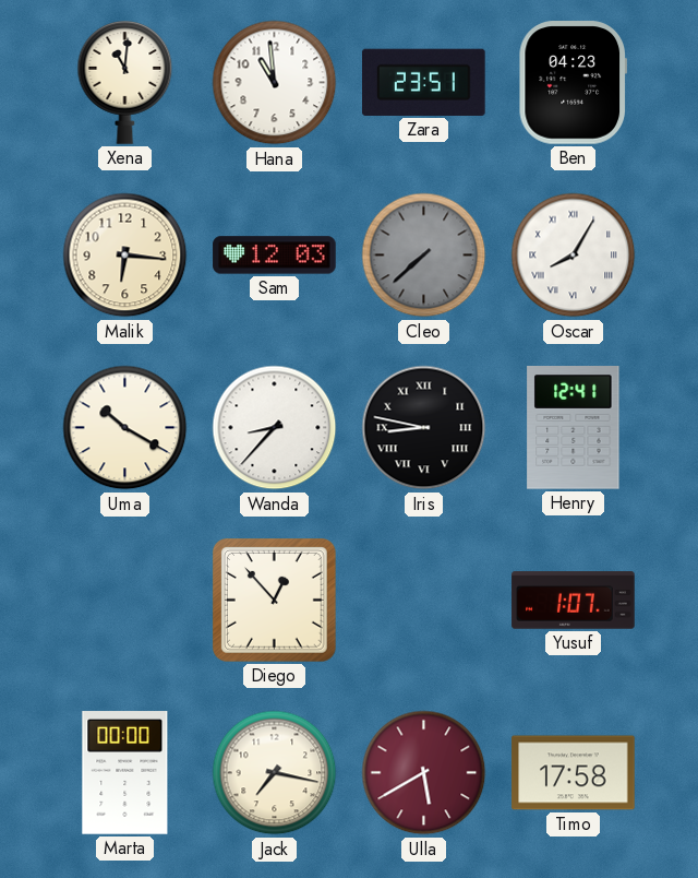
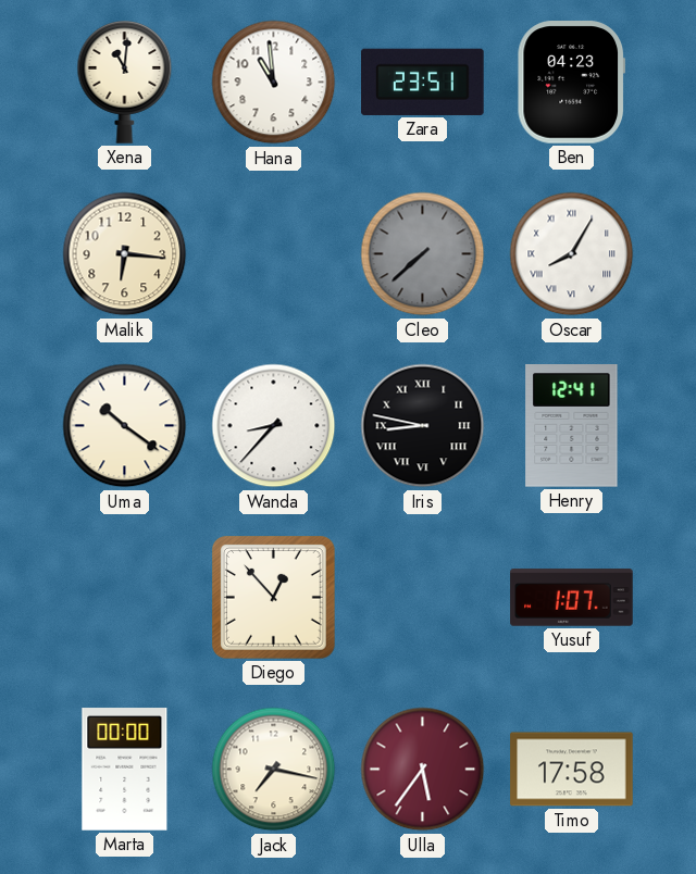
Sam: 12:03 -> none
Uma: 10:20 -> 10:21
Ulla: 5:40 -> 5:36
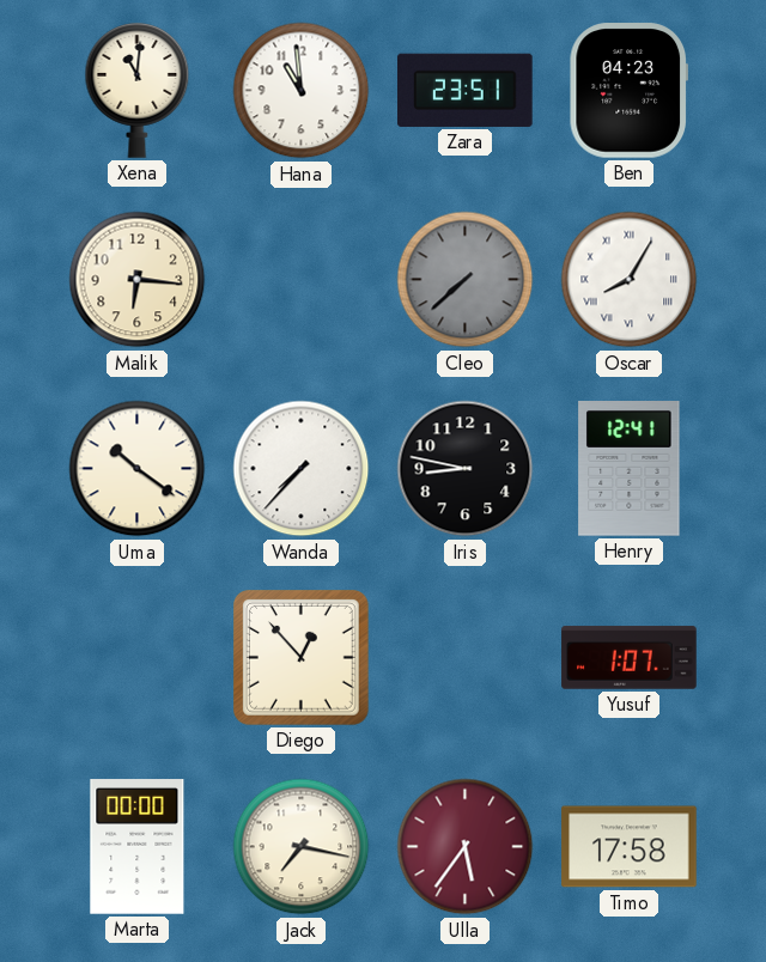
Wanda: 8:37 -> 7:37
Iris numerals: Roman -> Arabic
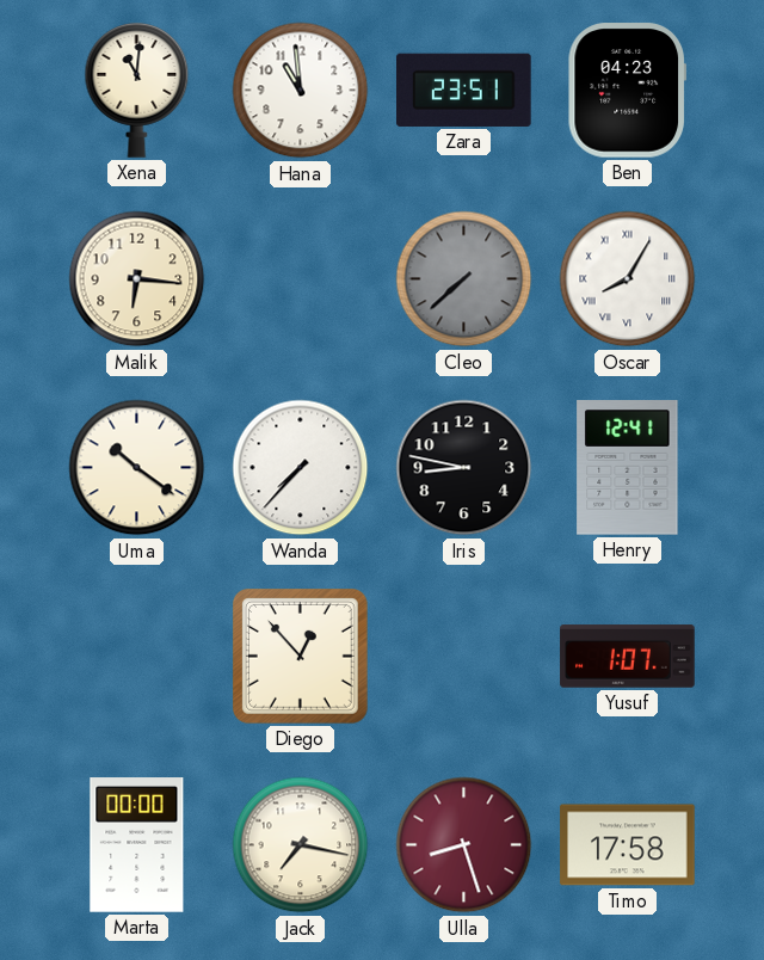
Ulla: 5:36 -> 8:27
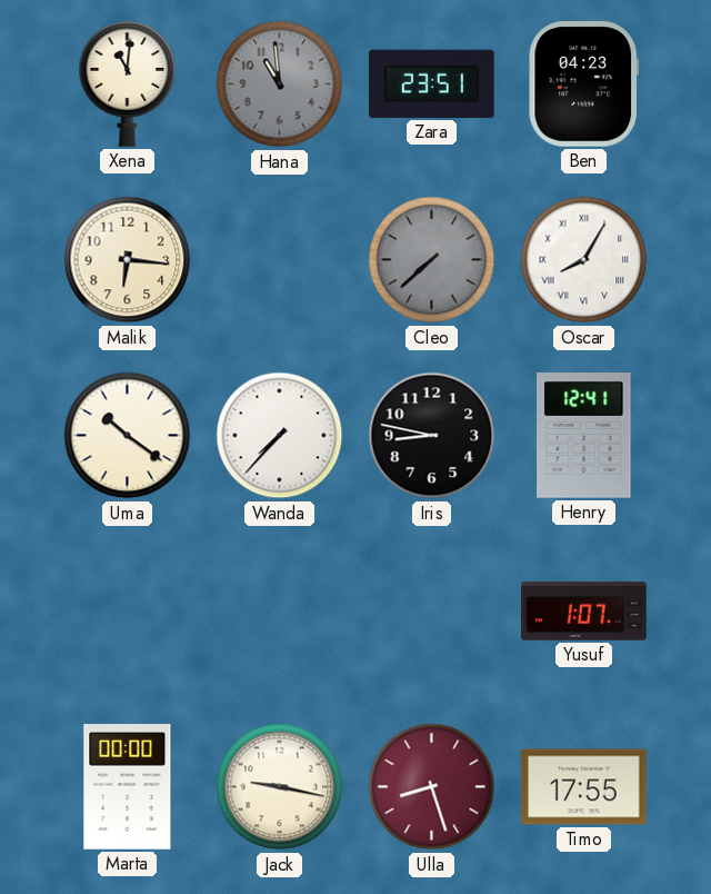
Hana dial: white -> grey
Diego: 12:53 -> none
Jack: 7:17 -> 9:17
Timo: 17:58 -> 17:55
